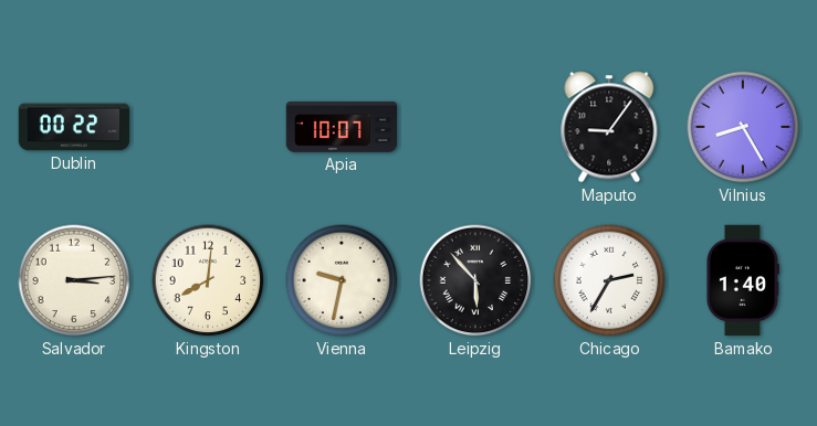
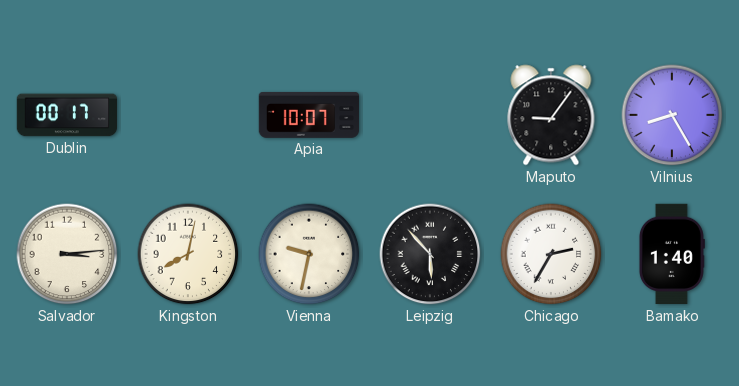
Dublin: 00:22 -> 00:17
Kingston: 8:01 -> 8:02
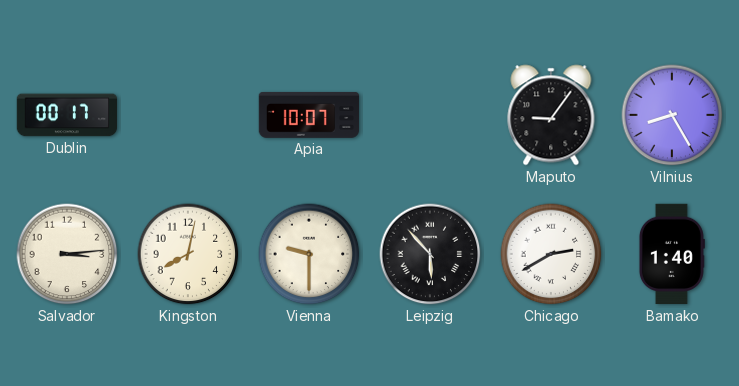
Vienna: 9:32 -> 9:30
Chicago: 2:35 -> 2:40
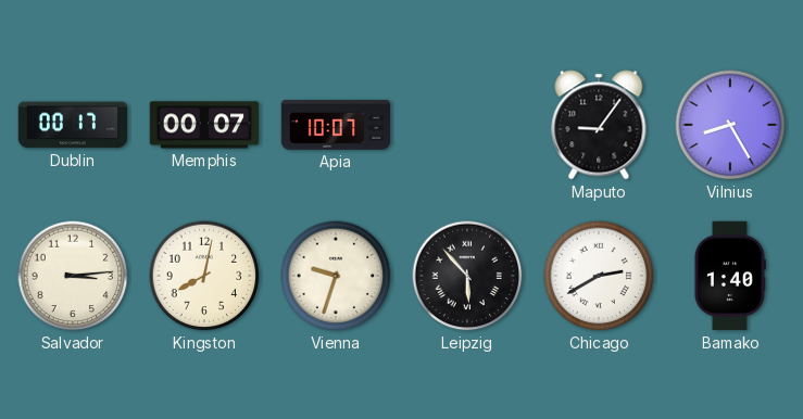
Memphis: none -> 00:07
Vienna: 9:30 -> 9:33
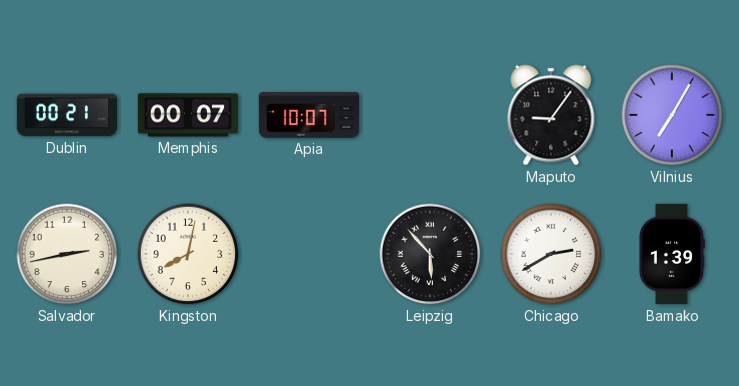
Dublin: 00:17 -> 00:21
Vilnius: 8:25 -> 7:05
Salvador: 3:14 -> 2:43
Vienna: 9:33 -> none
Bamako: 1:40 -> 1:39
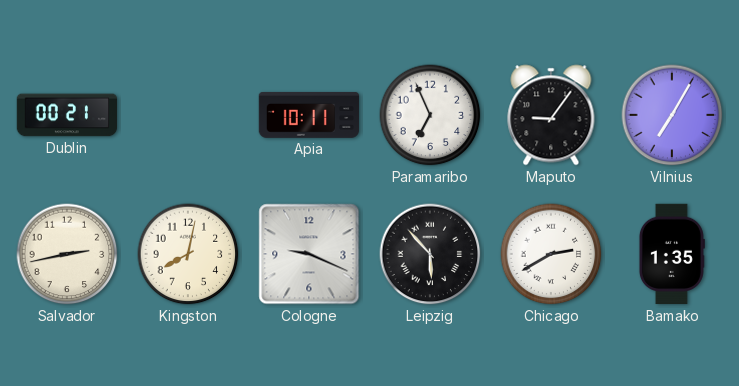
Memphis: 00:07 -> none
Apia: 10:07 -> 10:11
Paramaribo: none -> 6:56
Cologne: none -> 9:19
Bamako: 1:39 -> 1:35
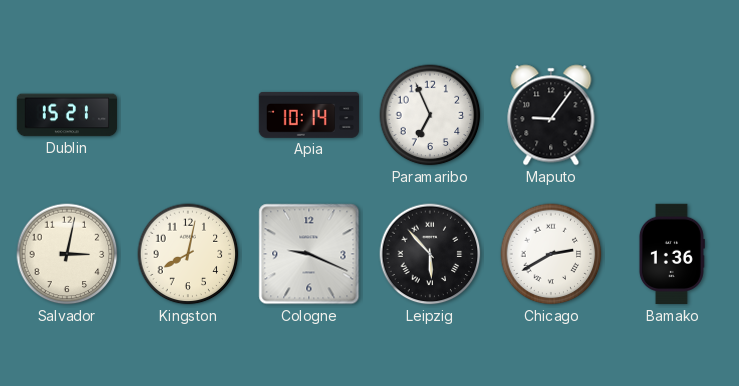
Dublin: 00:21 -> 15:21
Apia: 10:11 -> 10:14
Vilnius: 7:05 -> none
Salvador: 2:43 -> 3:02
Bamako: 1:35 -> 1:36
